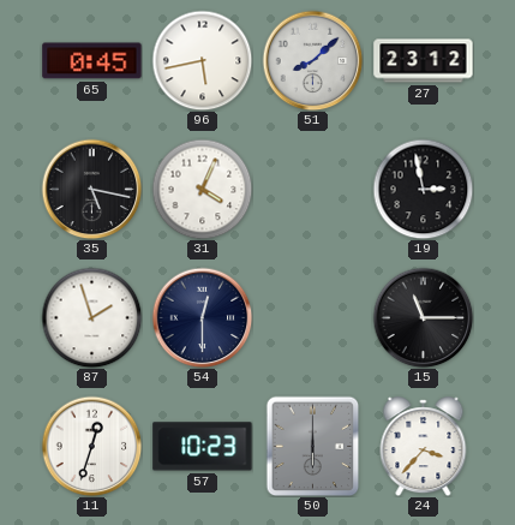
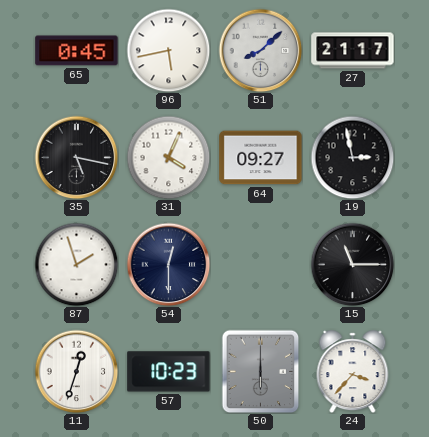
27: 23:12 -> 21:17
64: none -> 09:27
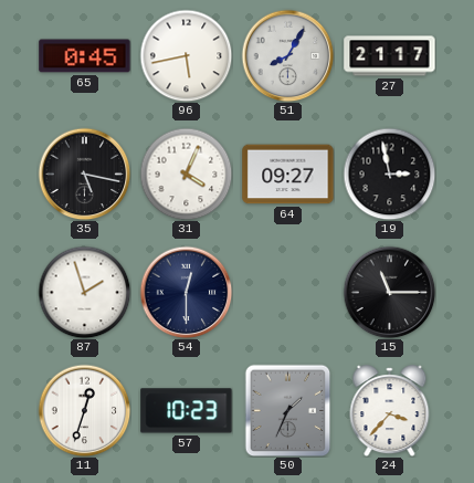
51: 8:08 -> 8:05
50: 6:00 -> 1:34
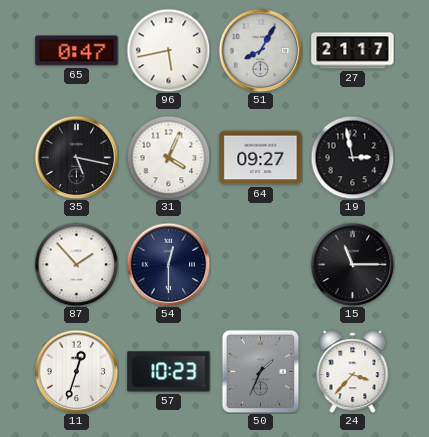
65: 0:45 -> 0:47
87: 1:57 -> 1:53
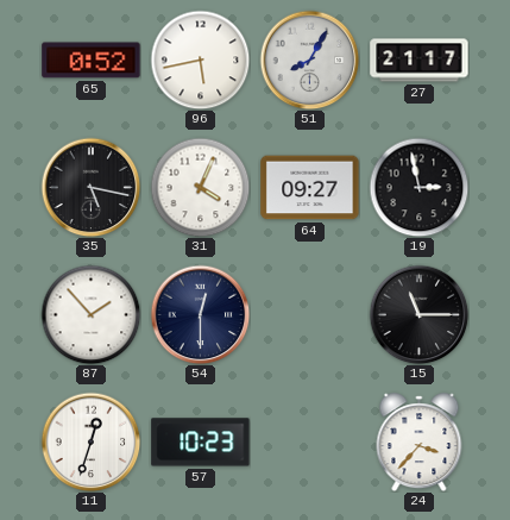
65: 0:47 -> 0:52
50: 1:34 -> none
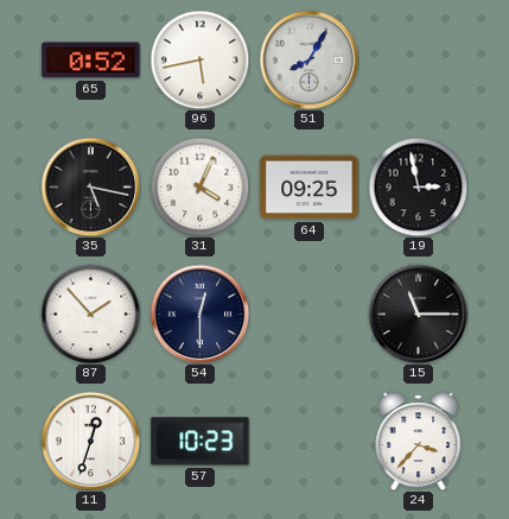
27: 21:17 -> none
64: 09:27 -> 09:25
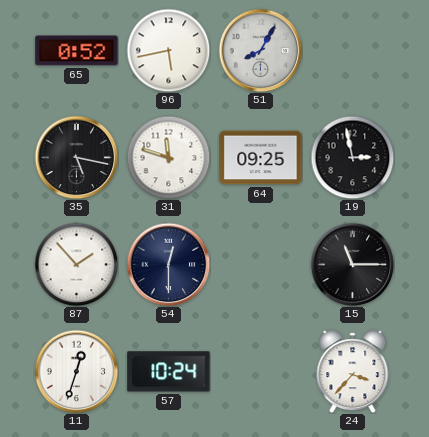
31: 4:04 -> 11:48
57: 10:23 -> 10:24
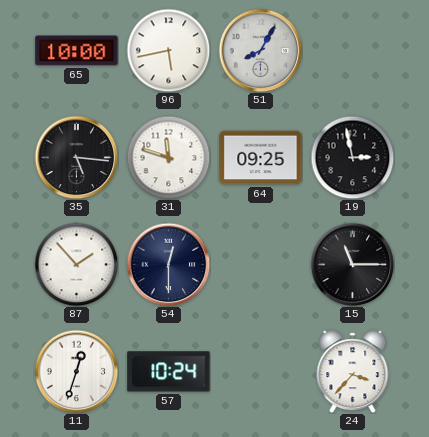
65: 0:52 -> 10:00
35: 5:17 -> 5:16
